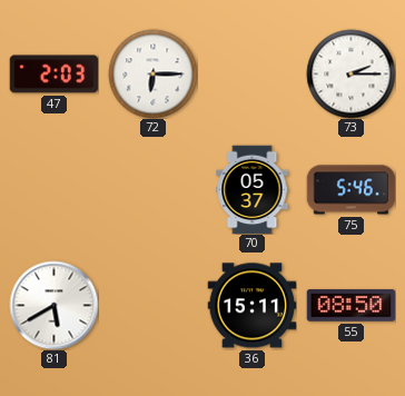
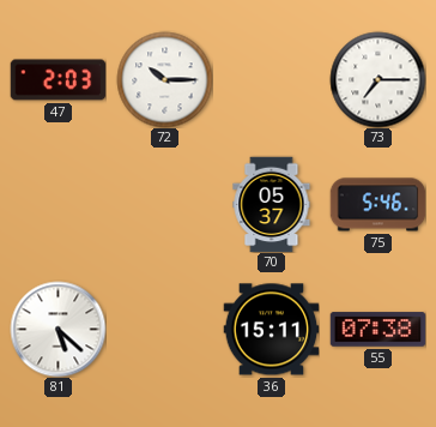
72: 6:15 -> 10:15
73: 2:15 -> 7:15
81: 5:40 -> 5:22
55: 08:50 -> 07:38
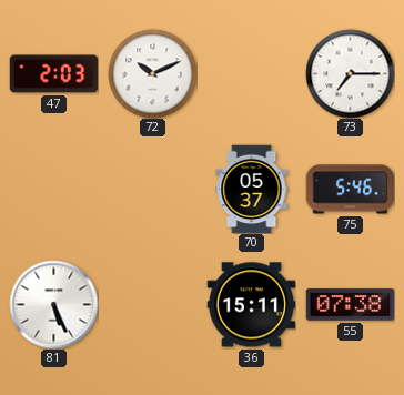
72: 10:15 -> 10:11
81: 5:22 -> 5:26
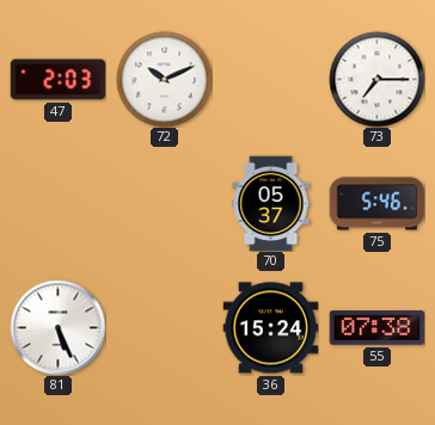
36: 15:11 -> 15:24
